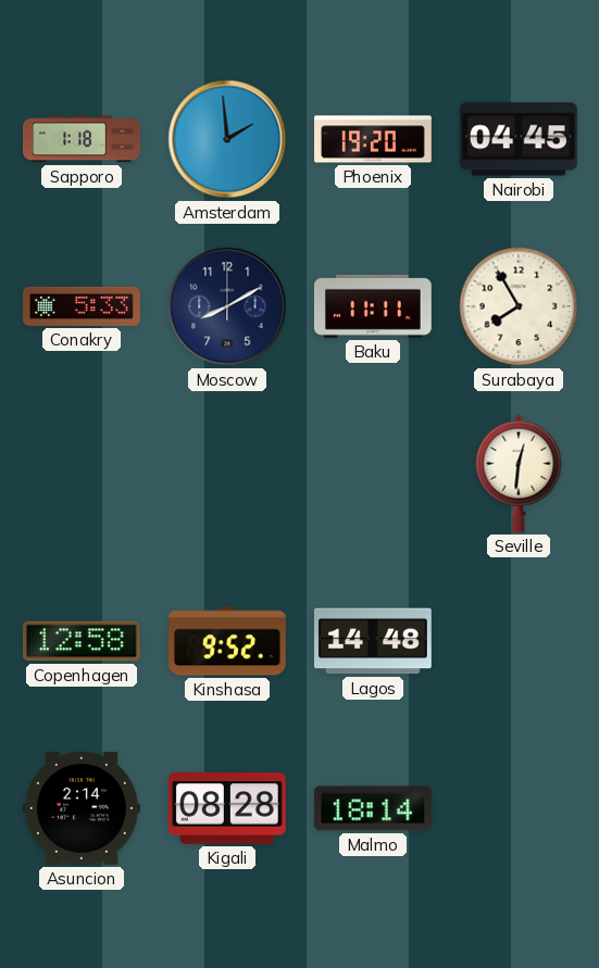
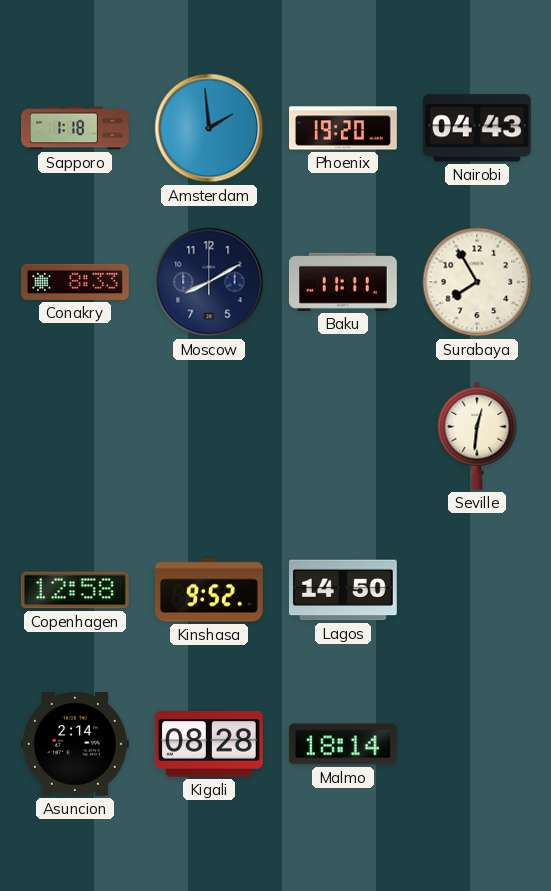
Nairobi: 04:45 -> 04:43
Conakry: 5:33 -> 8:33
Lagos: 14:48 -> 14:50
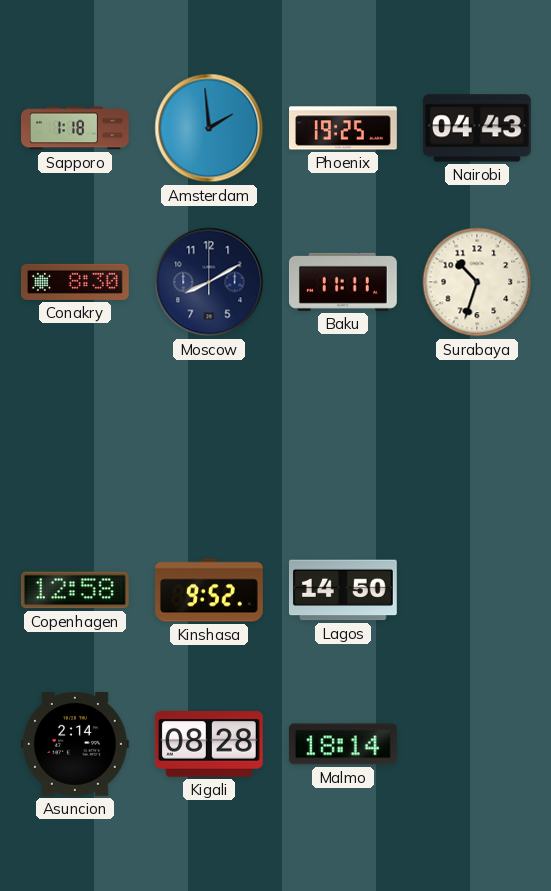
Phoenix: 19:20 -> 19:25
Conakry: 8:33 -> 8:30
Surabaya: 7:55 -> 10:33
Seville: 12:31 -> none
